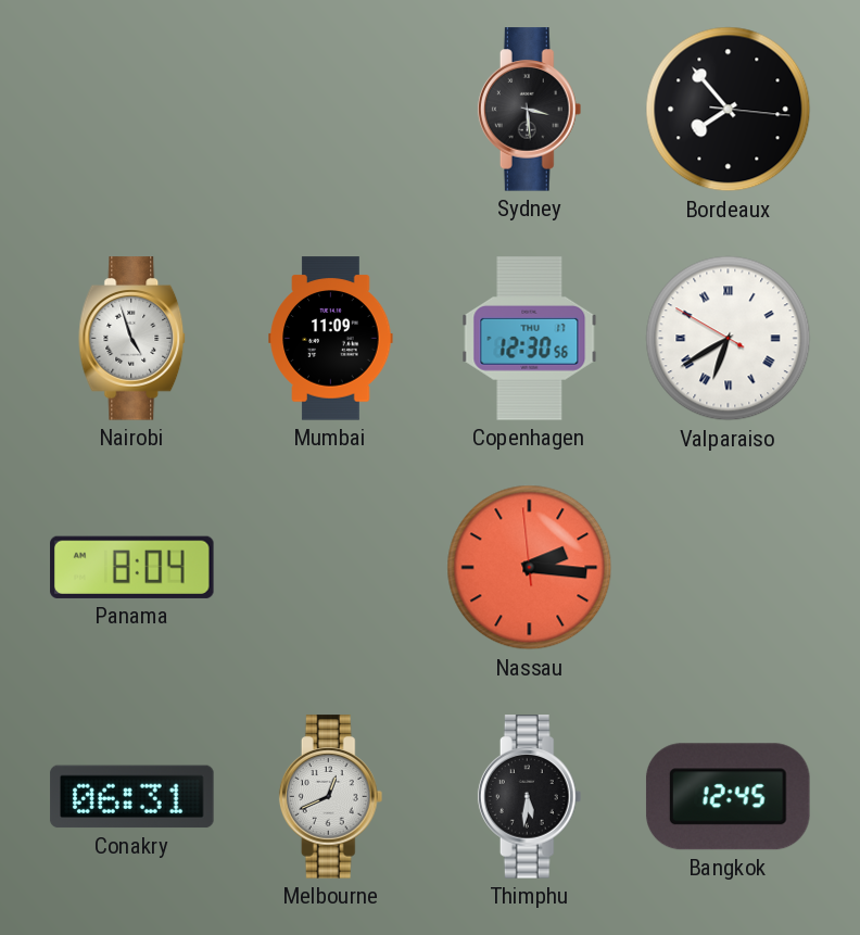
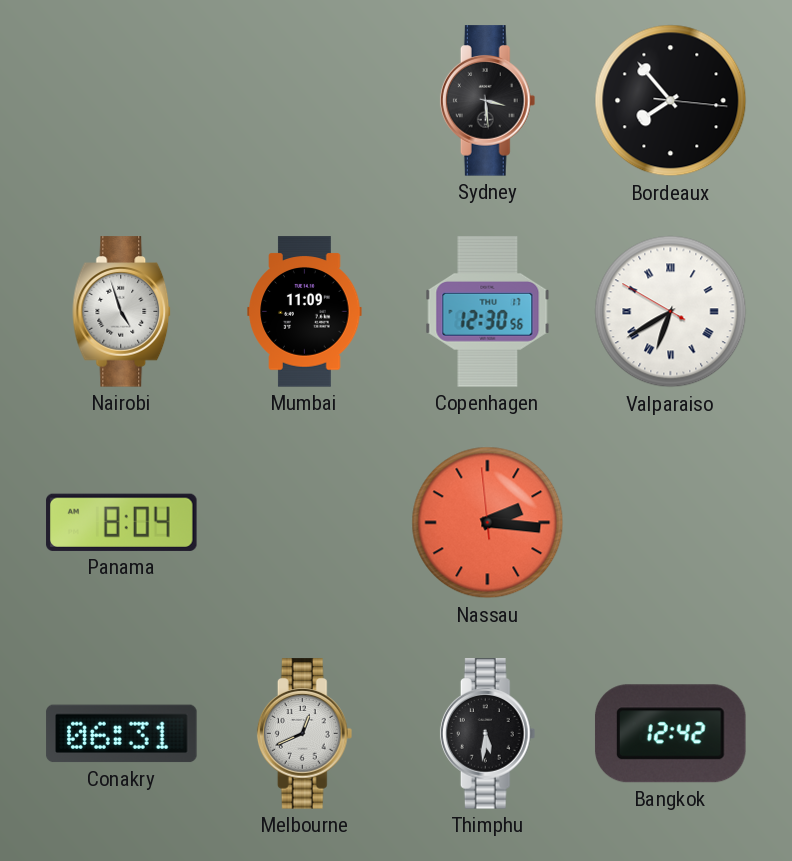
Bangkok: 12:45 -> 12:42
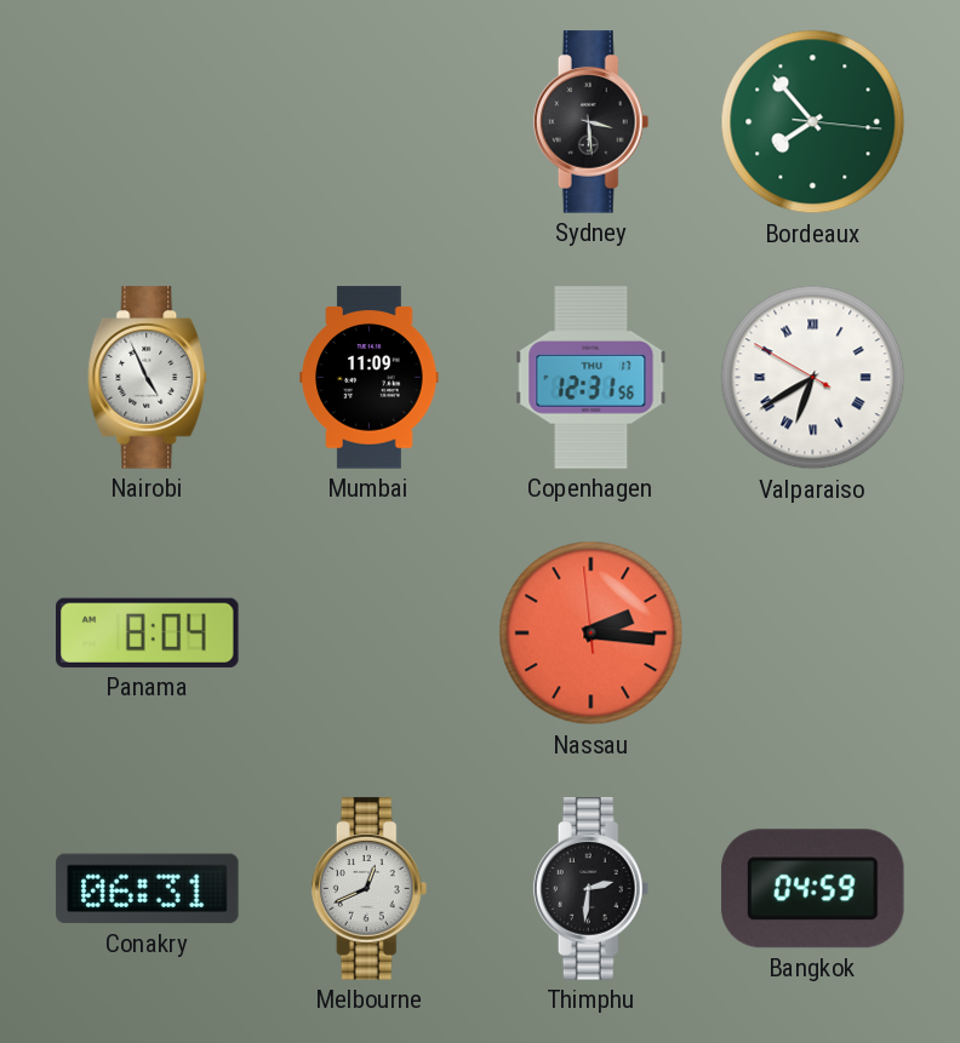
Bordeaux dial: black -> green
Nairobi: 4:57 -> 4:56
Copenhagen: 12:30 -> 12:31
Thimphu: 5:31 -> 2:31
Bangkok: 12:42 -> 04:59
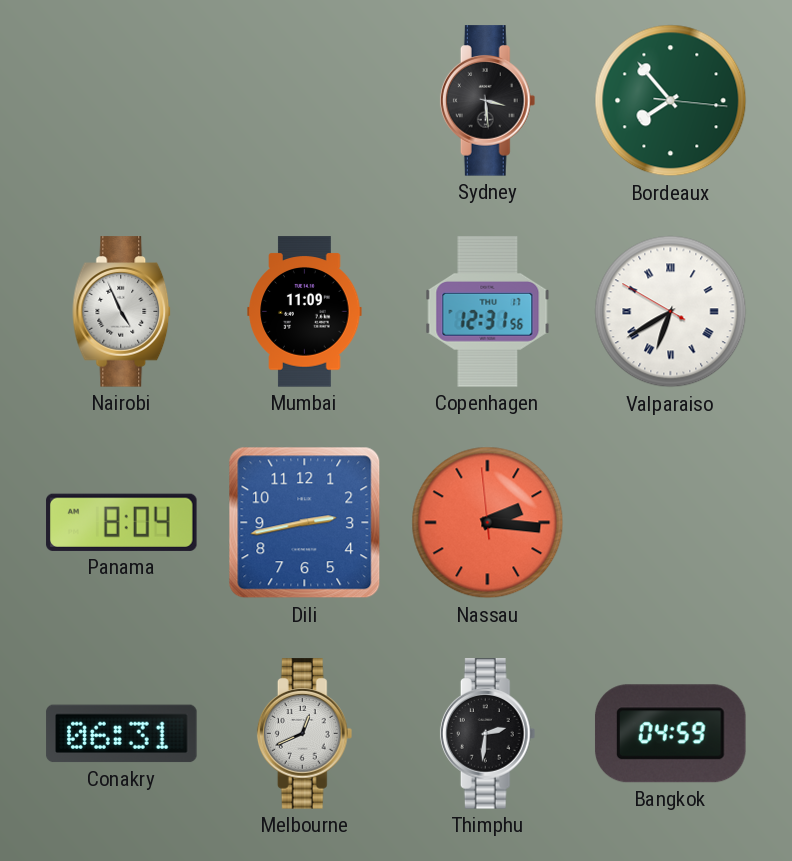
Dili: none -> 2:43
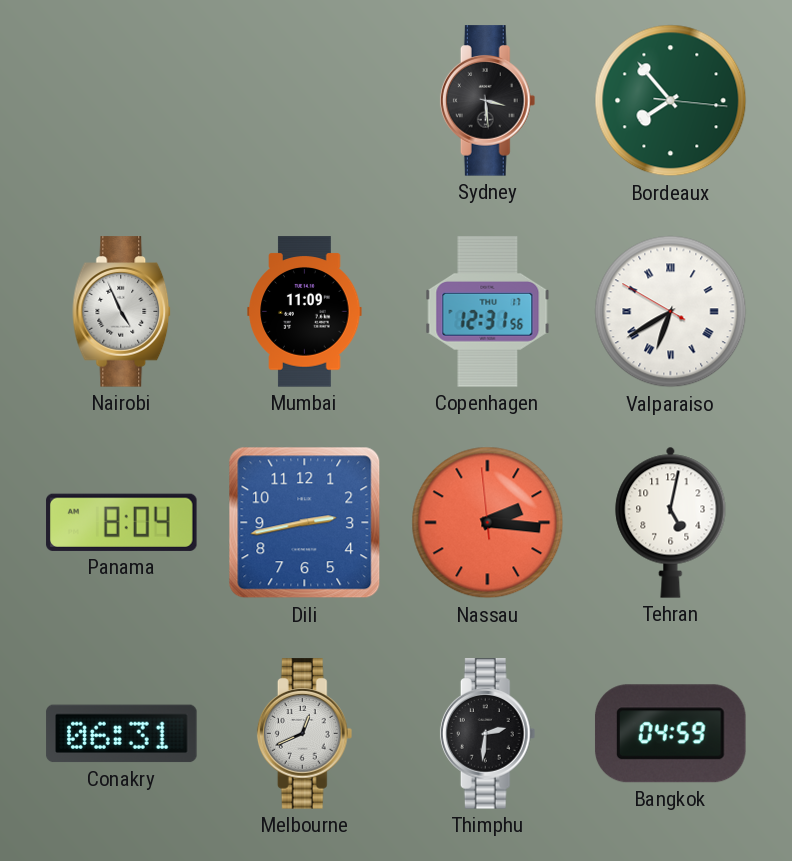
Tehran: none -> 5:02
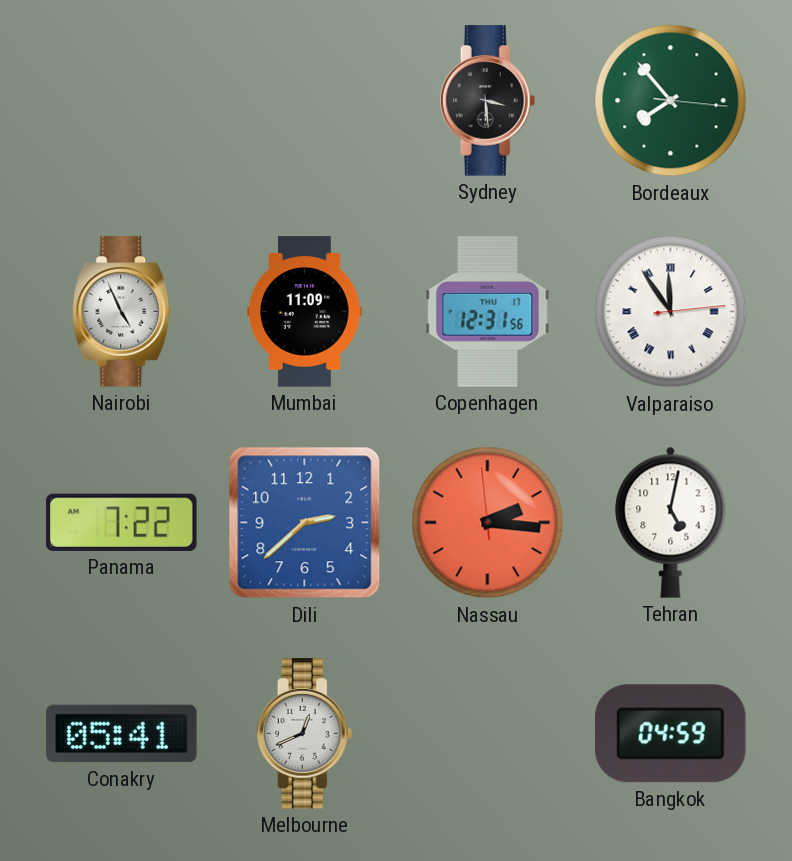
Valparaiso: 6:39 -> 11:54
Panama: 8:04 -> 7:22
Dili: 2:43 -> 2:38
Conakry: 06:31 -> 05:41
Thimphu: 2:31 -> none
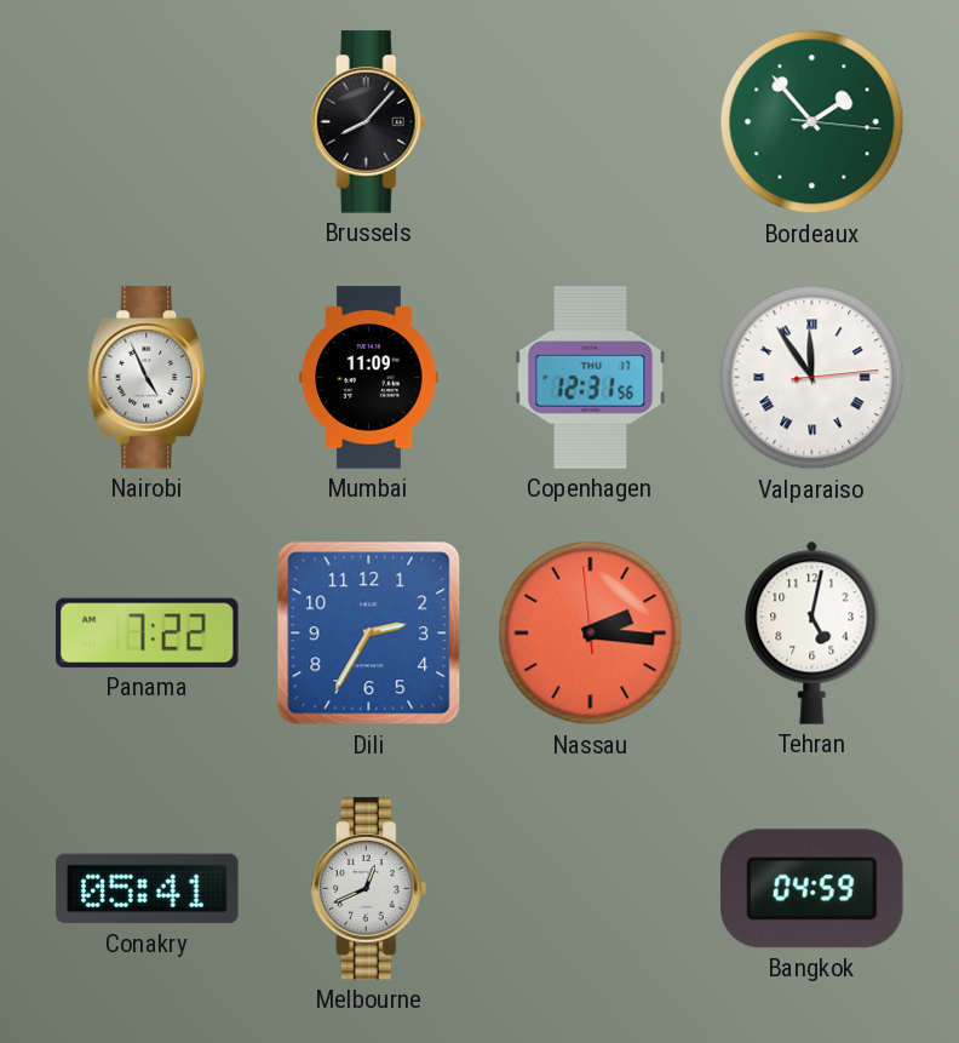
Brussels: none -> 8:07
Sydney: 3:29 -> none
Bordeaux: 7:53 -> 1:53
Dili: 2:38 -> 2:35
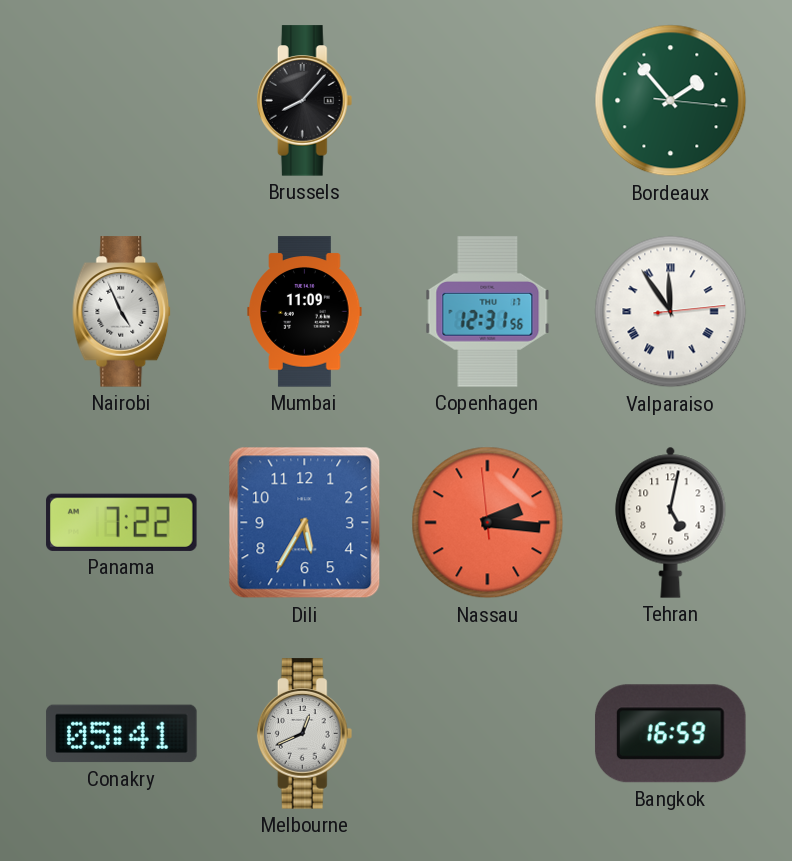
Dili: 2:35 -> 5:35
Bangkok: 04:59 -> 16:59
